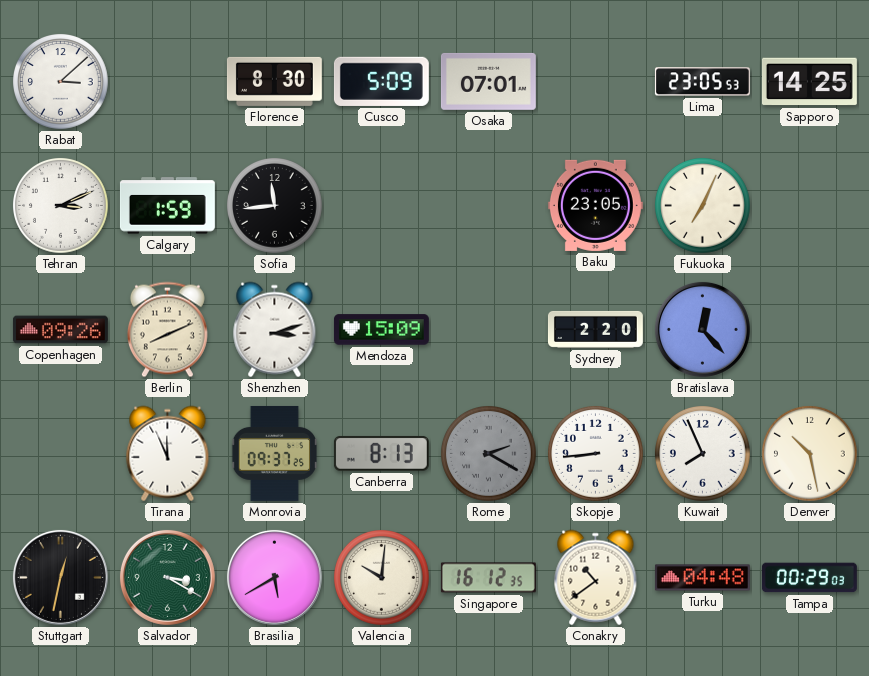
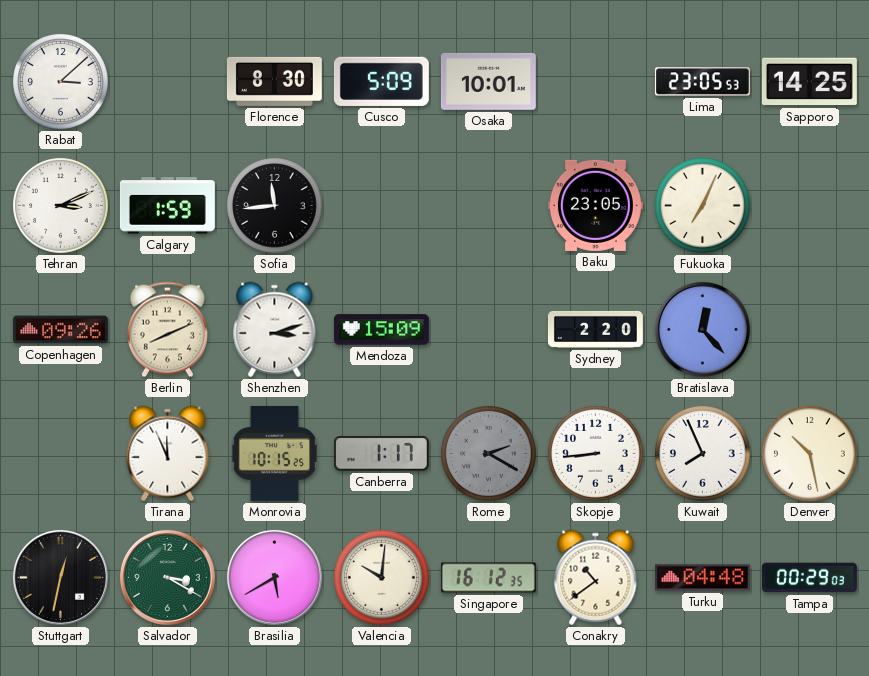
Osaka: 07:01 -> 10:01
Monrovia: 09:37 -> 10:15
Canberra: 8:13 -> 1:17
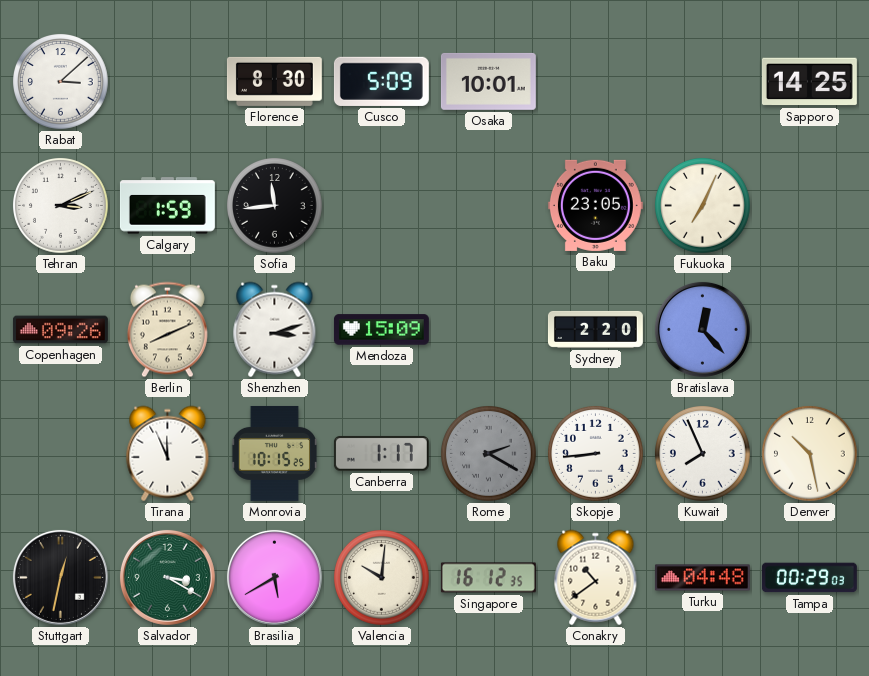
Lima: 23:05 -> none
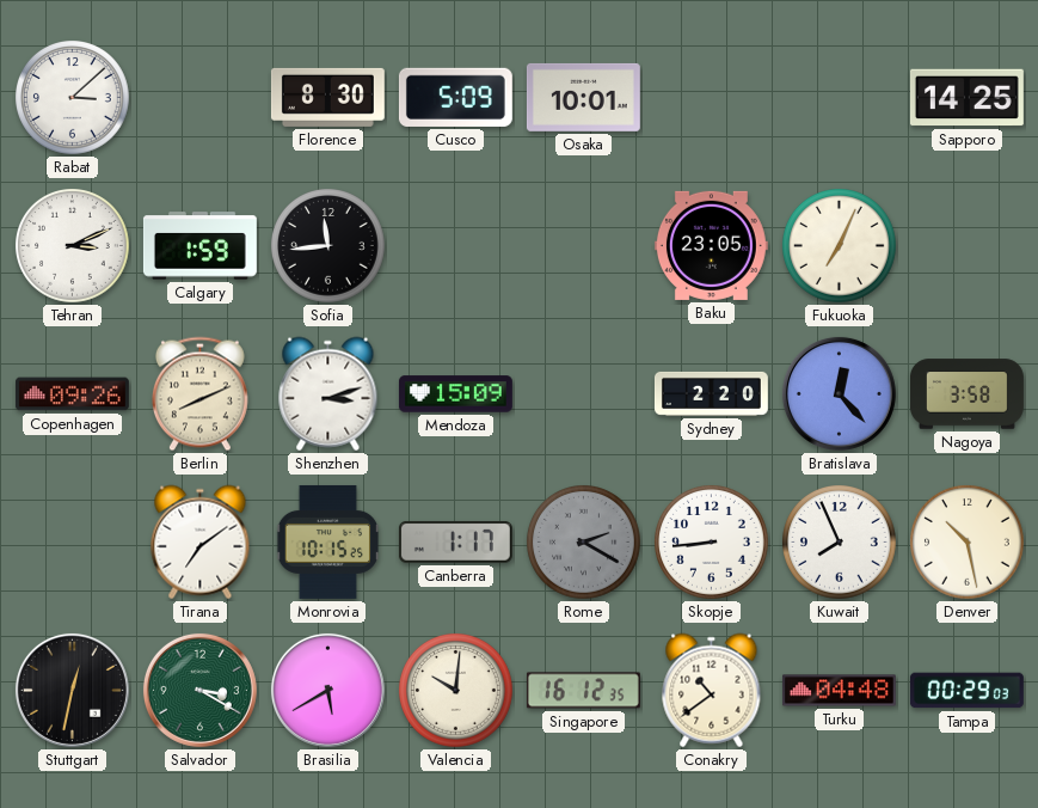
Nagoya: none -> 3:58
Tirana: 11:56 -> 7:09
